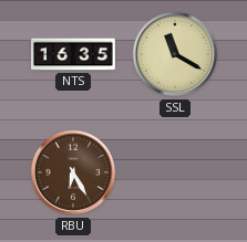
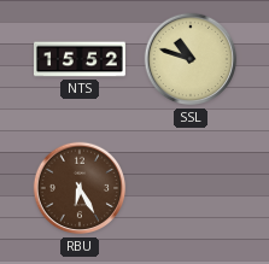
NTS: 16:35 -> 15:52
SSL: 11:20 -> 10:48
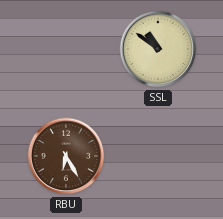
NTS: 15:52 -> none
SSL: 10:48 -> 10:51
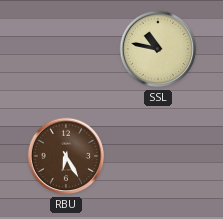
SSL: 10:51 -> 10:47
